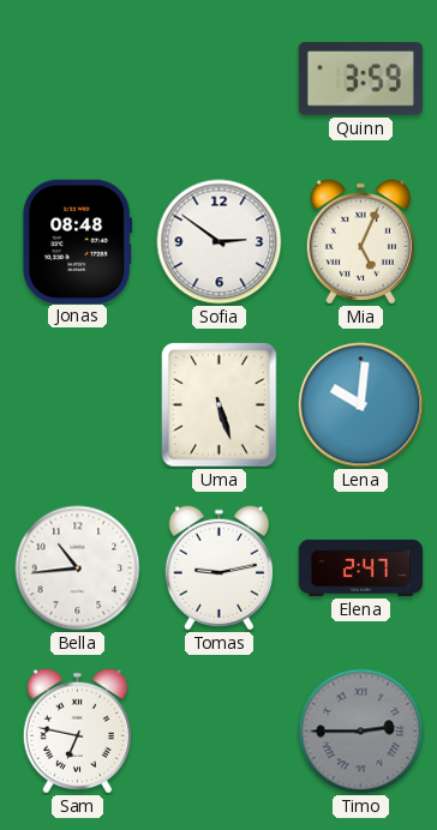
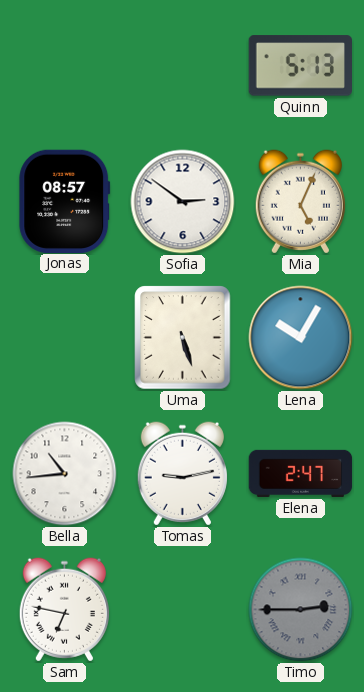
Quinn: 3:59 -> 5:13
Jonas: 08:48 -> 08:57
Lena: 10:01 -> 10:05
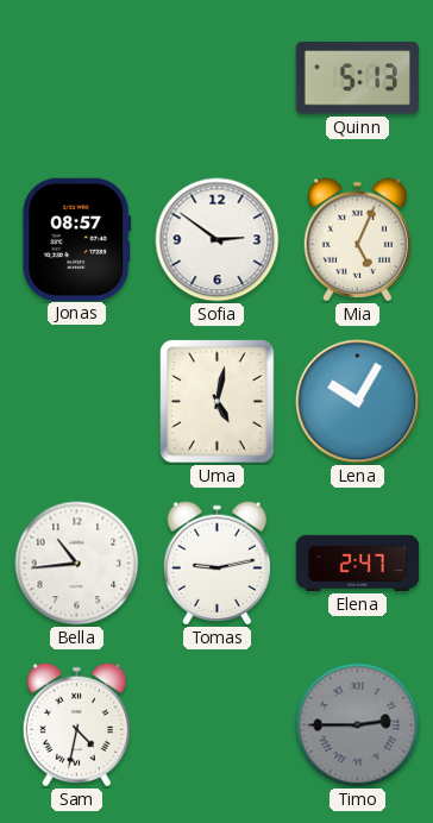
Uma: 5:27 -> 5:02
Sam: 6:47 -> 4:32
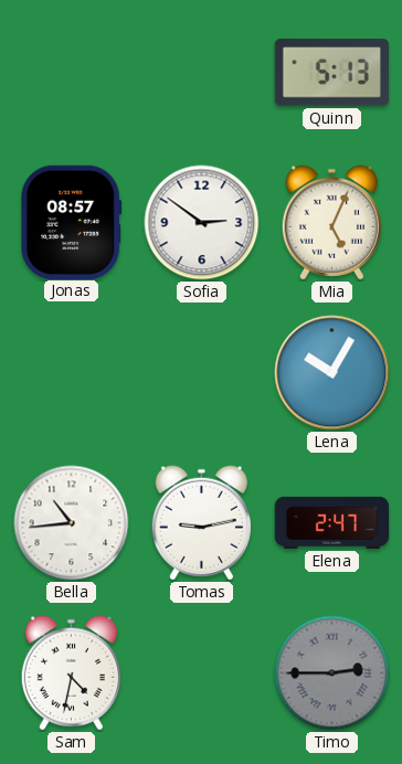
Uma: 5:02 -> none
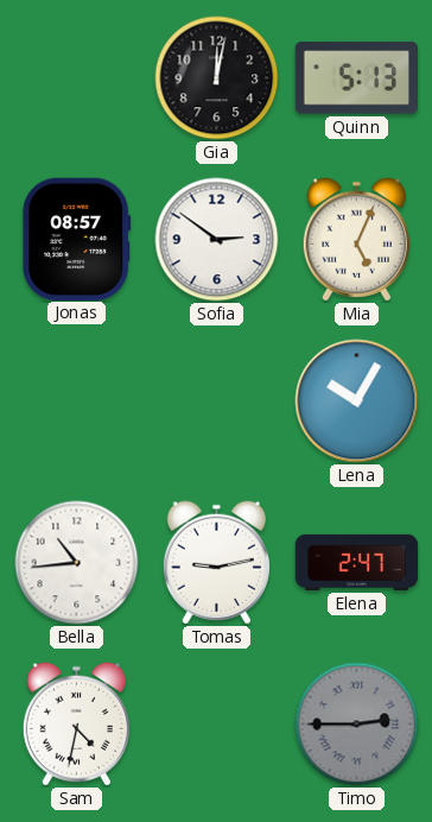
Gia: none -> 12:02
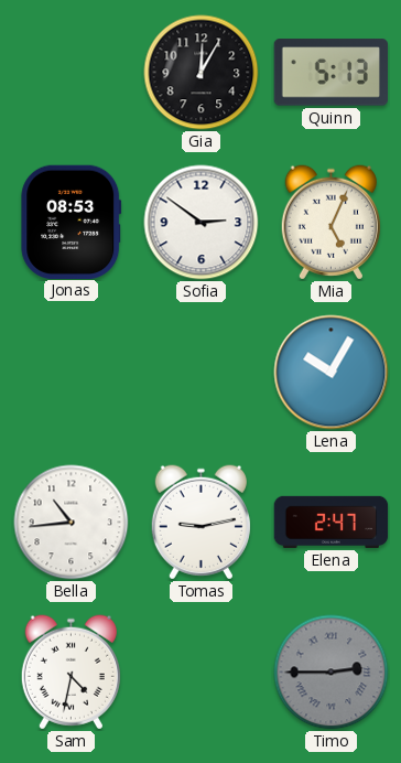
Gia: 12:02 -> 12:05
Jonas: 08:57 -> 08:53
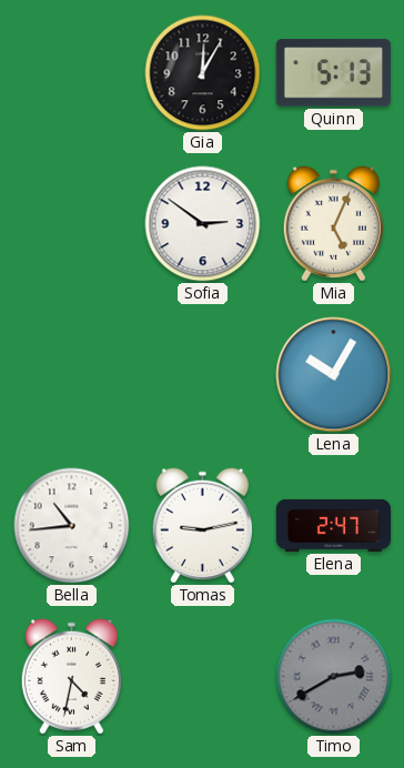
Jonas: 08:53 -> none
Timo: 2:45 -> 2:40
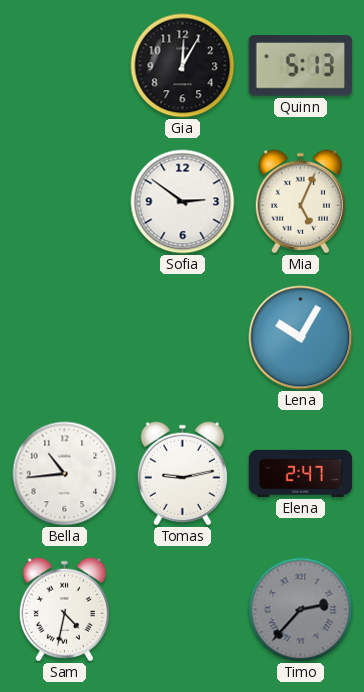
Timo: 2:40 -> 2:37
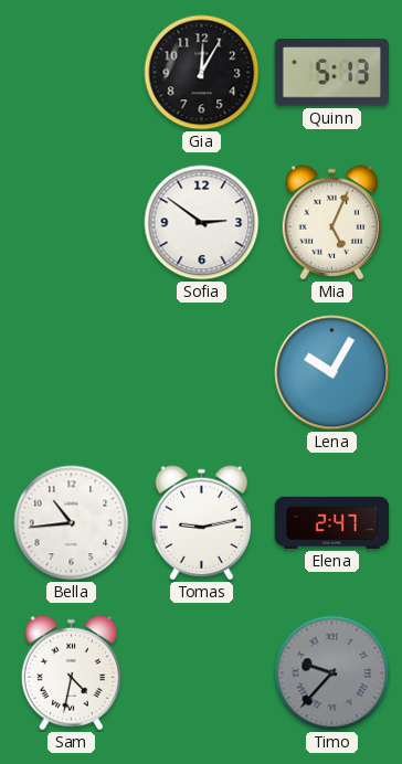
Timo: 2:37 -> 9:37
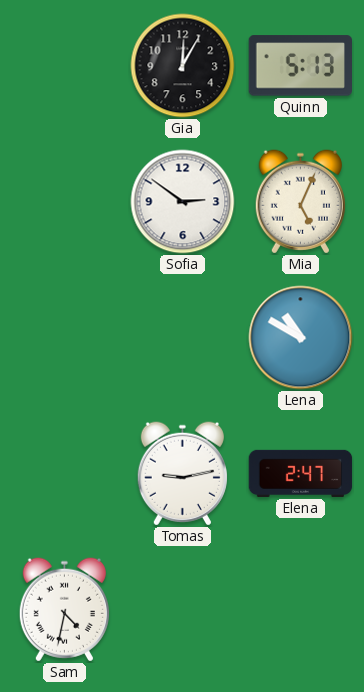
Lena: 10:05 -> 10:50
Bella: 10:44 -> none
Timo: 9:37 -> none
